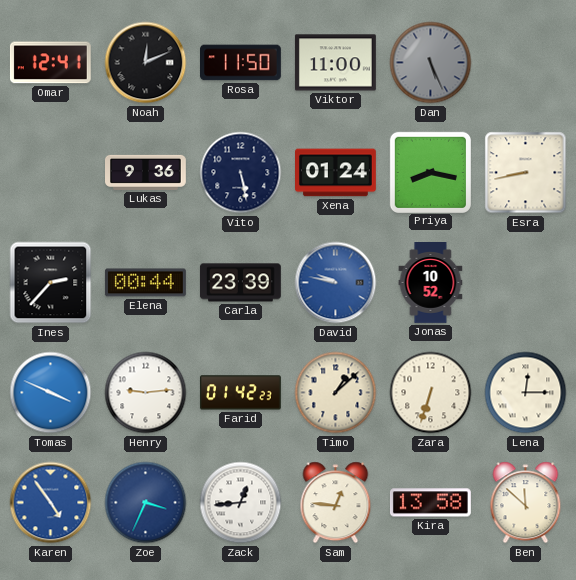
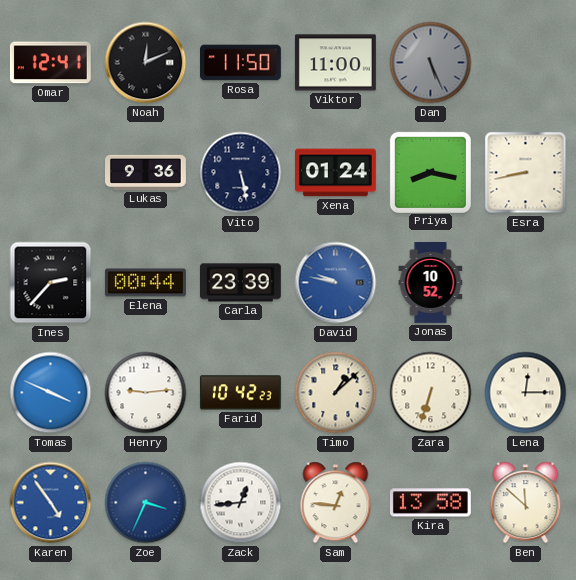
Farid: 01:42 -> 10:42
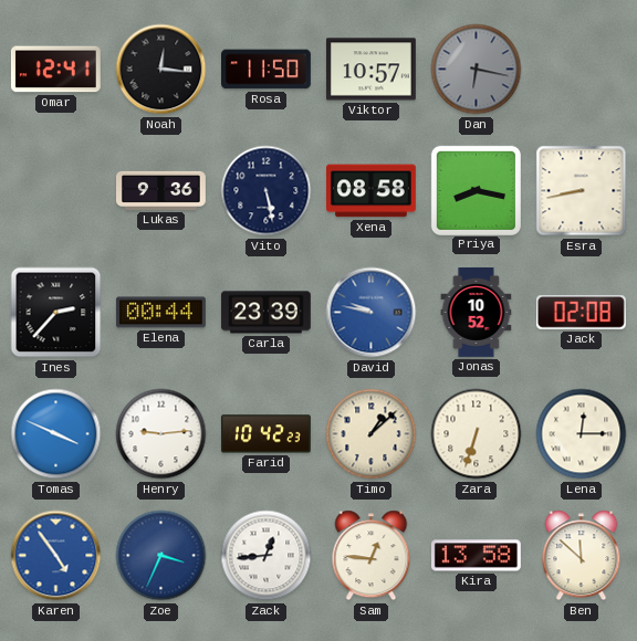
Noah: 12:11 -> 12:16
Viktor: 11:00 -> 10:57
Dan: 5:26 -> 6:17
Xena: 01:24 -> 08:58
Jack: none -> 02:08
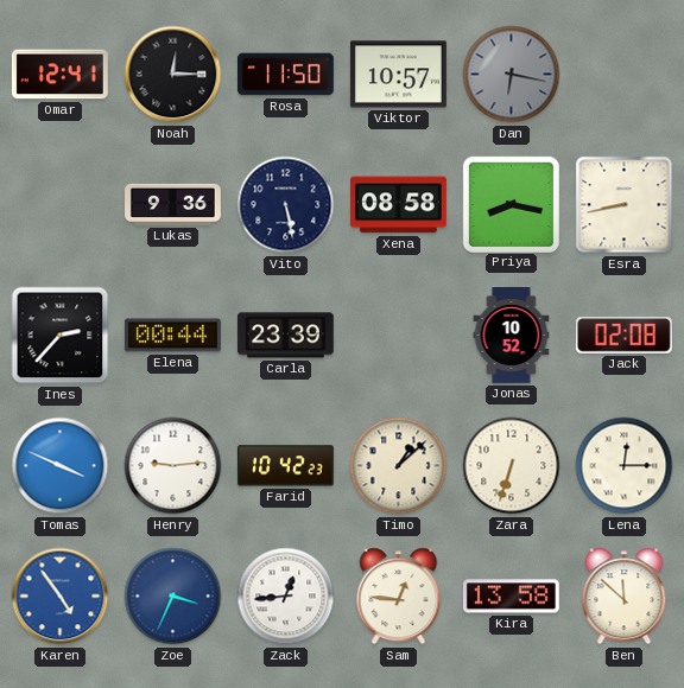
Noah: 12:16 -> 12:15
David: 9:47 -> none
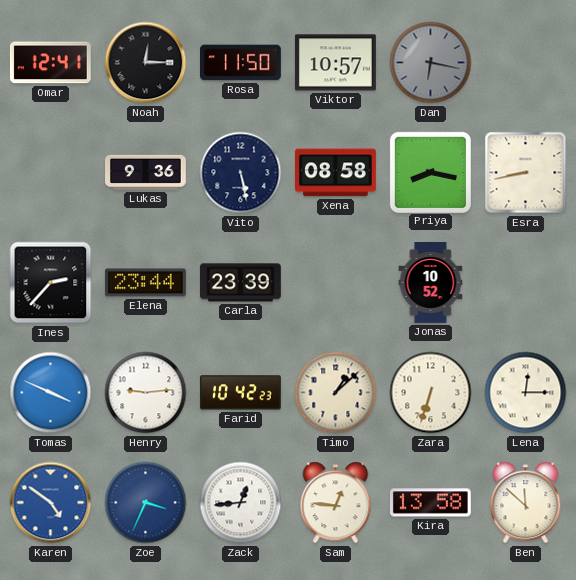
Elena: 00:44 -> 23:44
Jack: 02:08 -> none
Karen: 4:54 -> 4:51
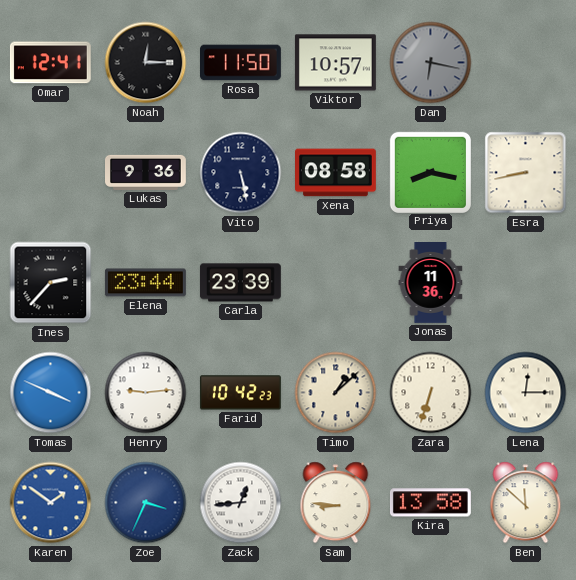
Jonas: 10:52 -> 11:36
Karen: 4:51 -> 1:51
Sam: 12:46 -> 8:46
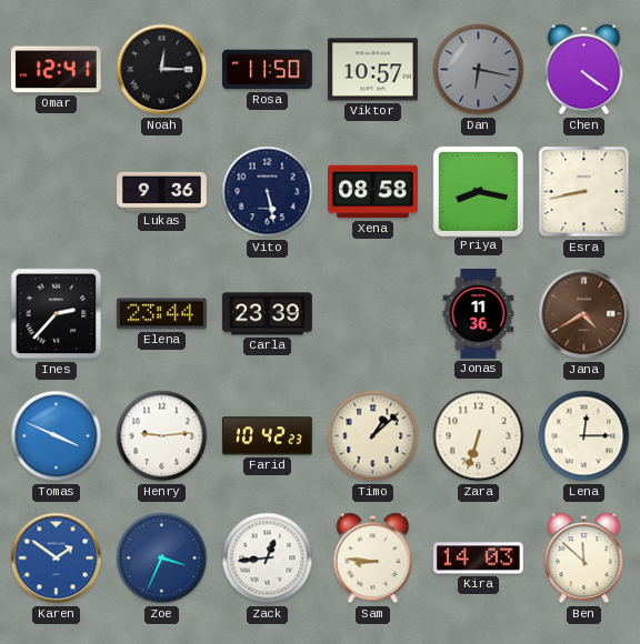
Chen: none -> 4:21
Jana: none -> 4:40
Kira: 13:58 -> 14:03
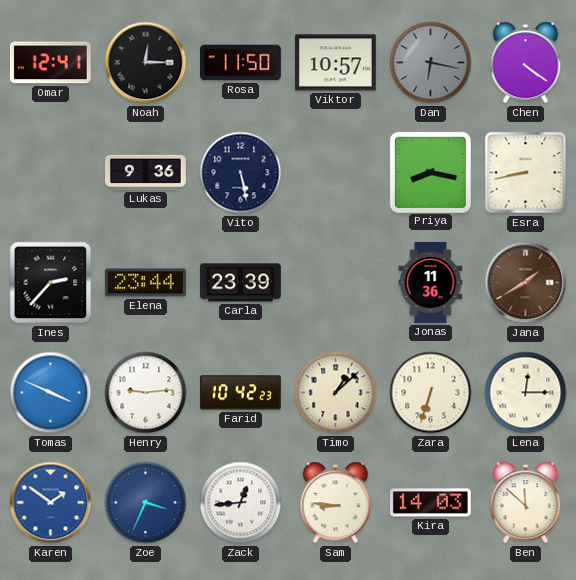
Xena: 08:58 -> none
Jana: 4:40 -> 1:40
